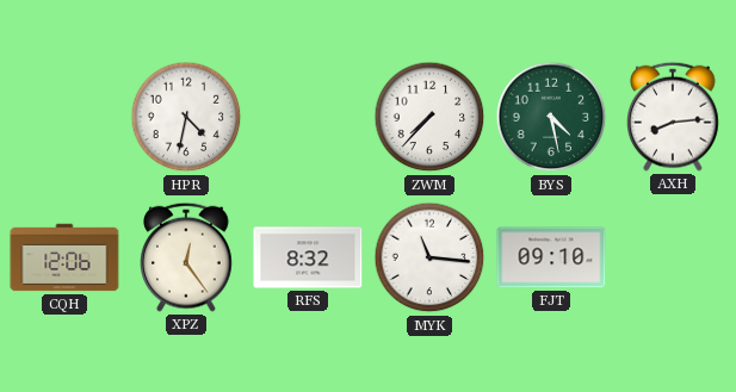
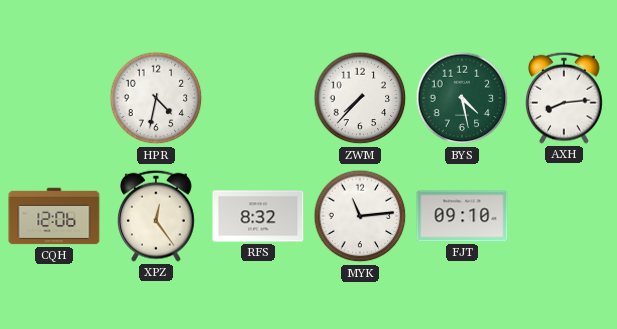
MYK: 11:16 -> 11:14
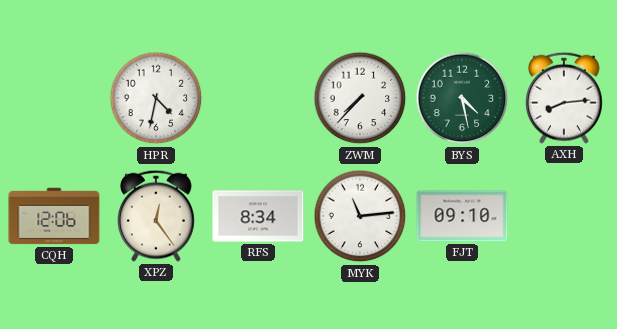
RFS: 8:32 -> 8:34
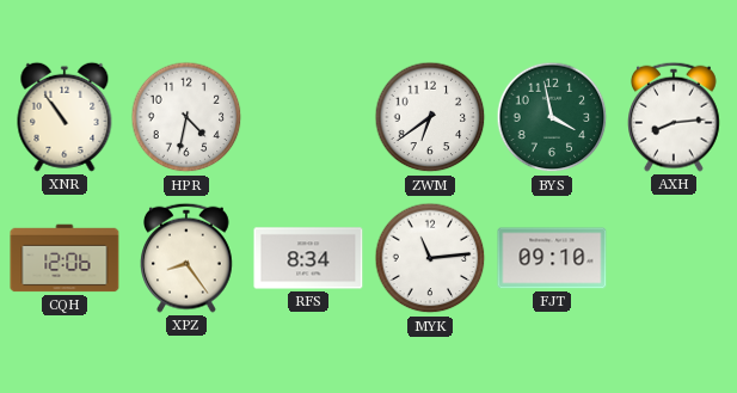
XNR: none -> 10:54
ZWM: 7:37 -> 6:39
BYS: 4:28 -> 3:58
XPZ: 12:24 -> 8:24
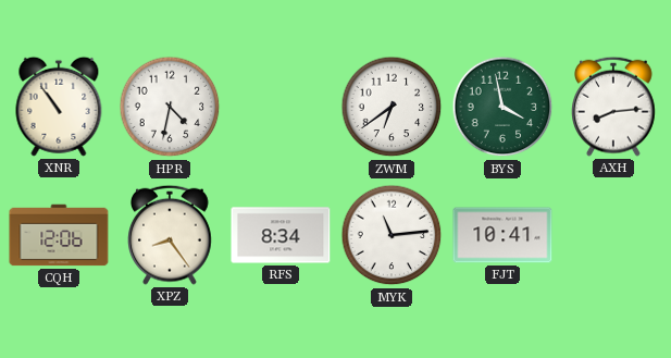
FJT: 09:10 -> 10:41
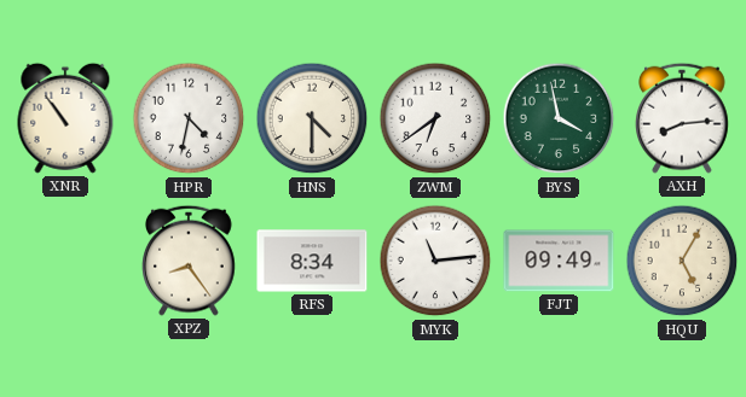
HNS: none -> 4:30
CQH: 12:06 -> none
FJT: 10:41 -> 09:49
HQU: none -> 5:05
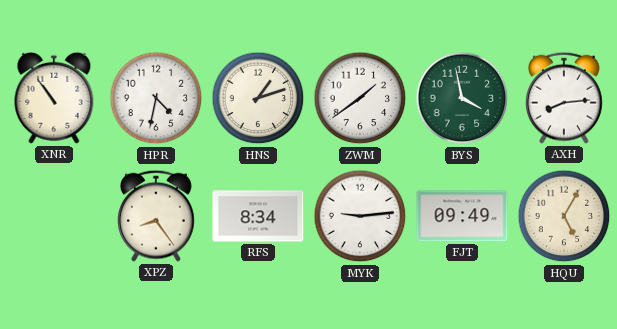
HNS: 4:30 -> 1:12
ZWM: 6:39 -> 1:39
MYK: 11:14 -> 9:14
